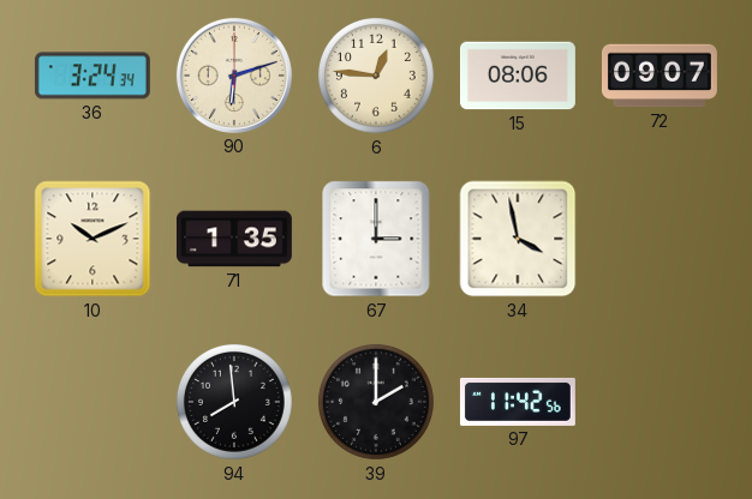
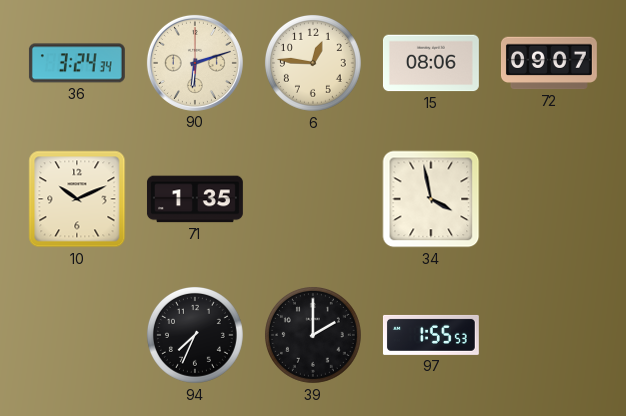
67: 3:00 -> none
94: 7:59 -> 7:34
97: 11:42 -> 1:55
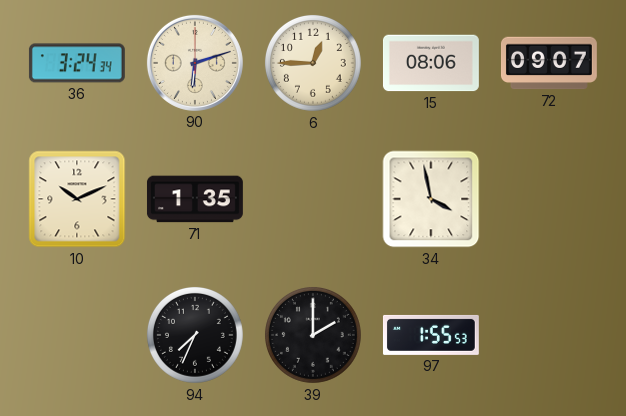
6: 12:46 -> 12:45
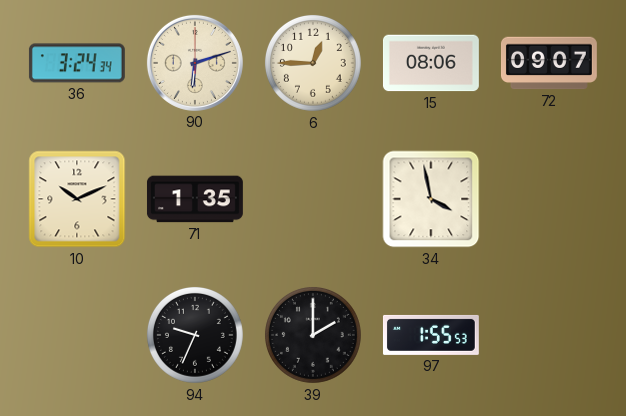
94: 7:34 -> 9:34
